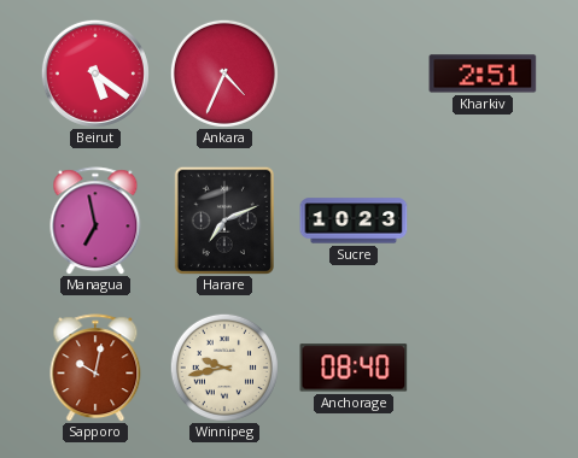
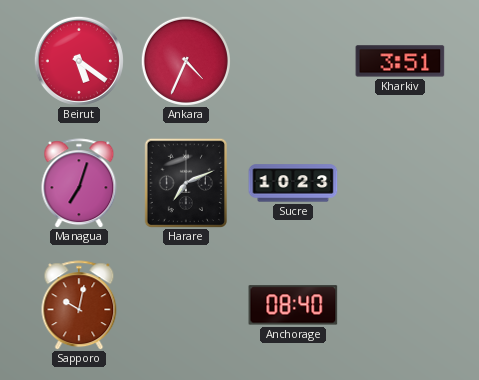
Kharkiv: 2:51 -> 3:51
Managua: 6:58 -> 7:03
Winnipeg: 9:43 -> none
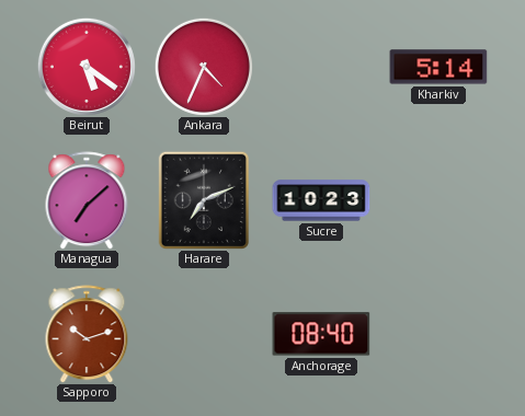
Kharkiv: 3:51 -> 5:14
Managua: 7:03 -> 7:08
Sapporo: 10:02 -> 10:12
